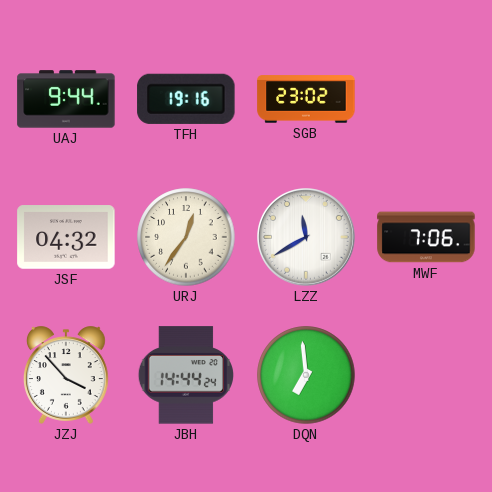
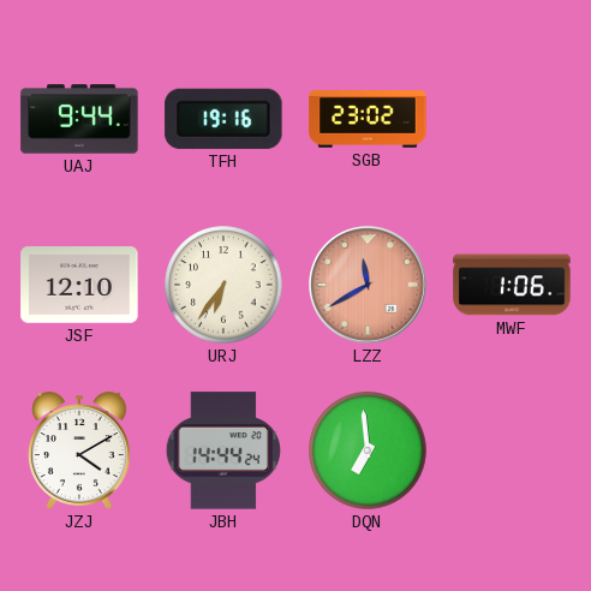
JSF: 04:32 -> 12:10
URJ: 12:36 -> 6:36
LZZ dial: white -> salmon
MWF: 7:06 -> 1:06
JZJ: 3:53 -> 4:10
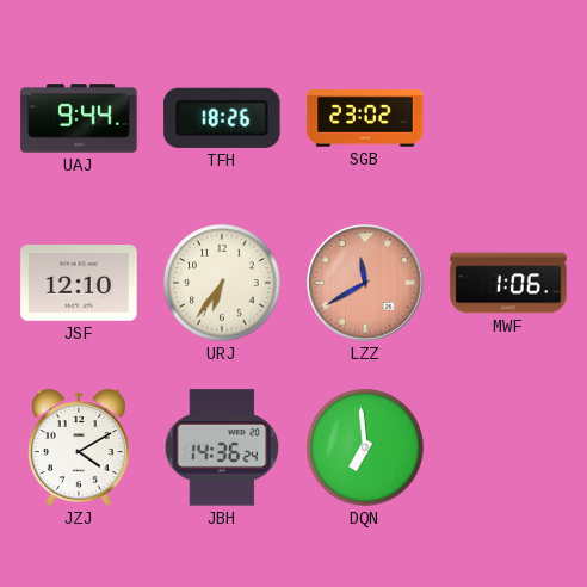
TFH: 19:16 -> 18:26
JBH: 14:44 -> 14:36
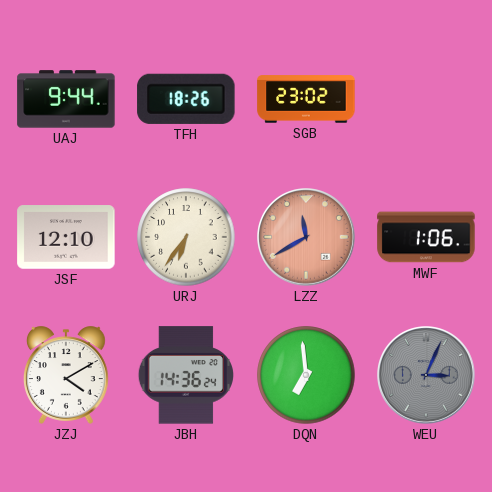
WEU: none -> 3:04
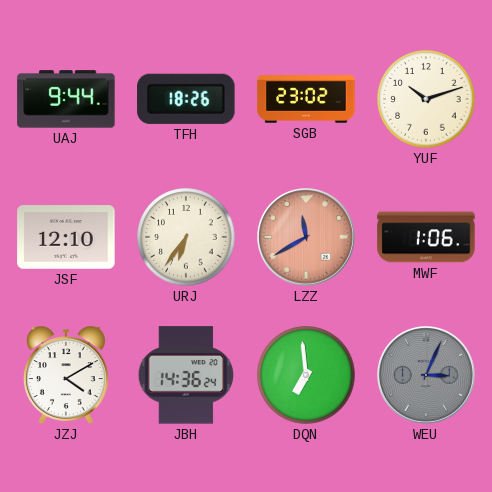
YUF: none -> 10:12
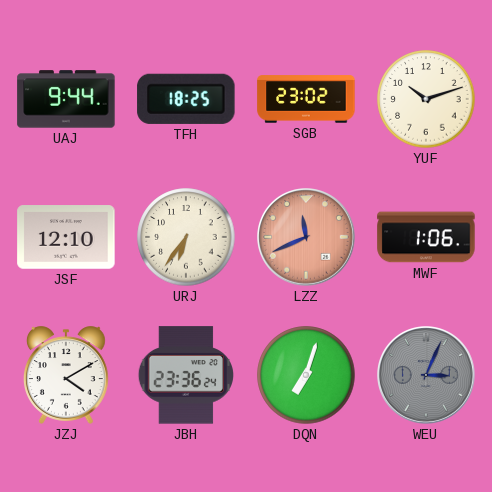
TFH: 18:26 -> 18:25
LZZ: 11:40 -> 11:41
JBH: 14:36 -> 23:36
DQN: 6:59 -> 7:03
